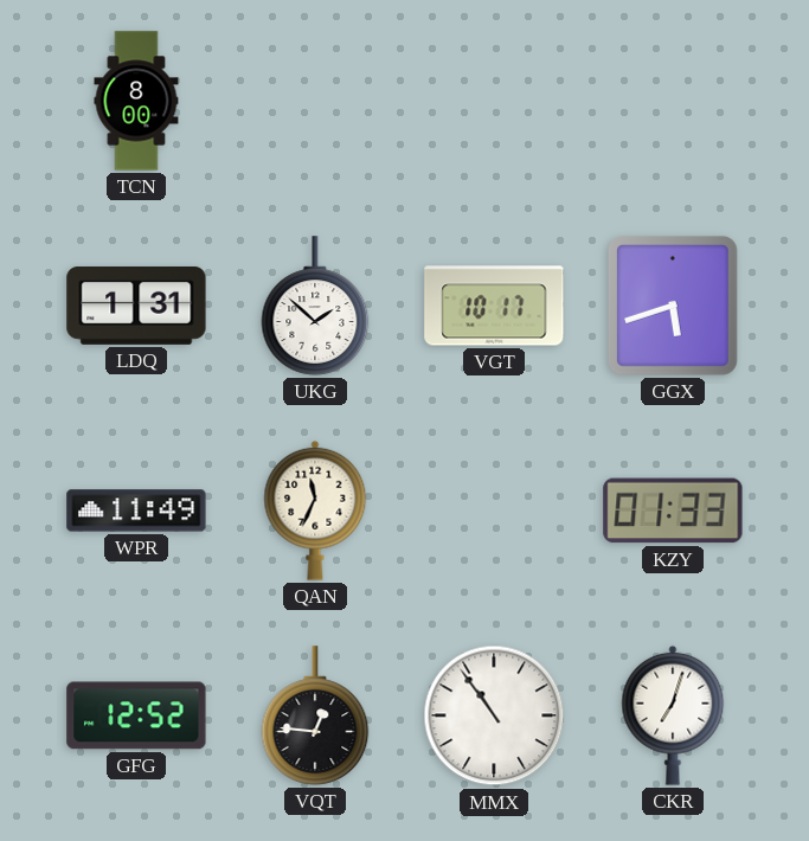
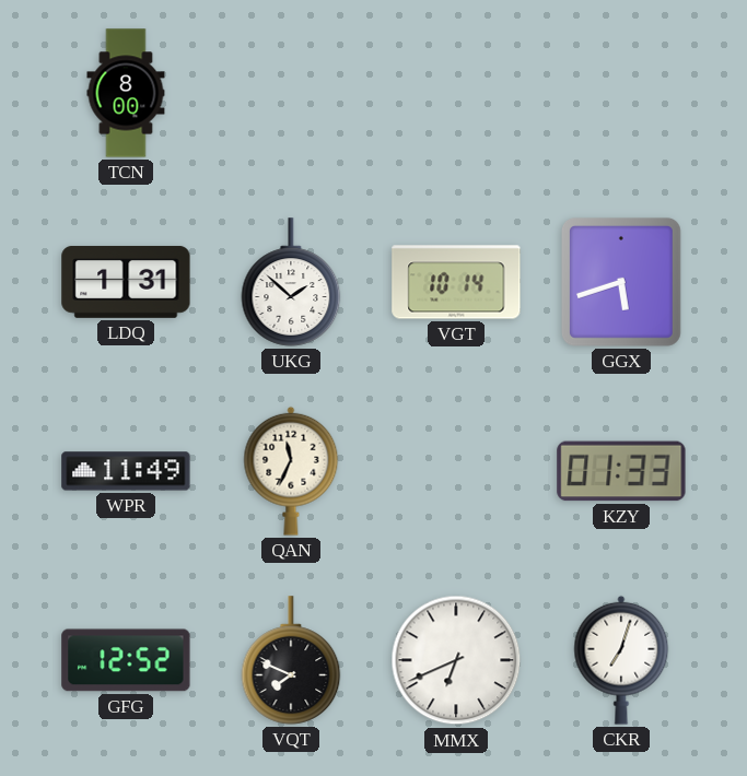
VGT: 10:17 -> 10:14
VQT: 12:46 -> 7:49
MMX: 10:54 -> 6:41
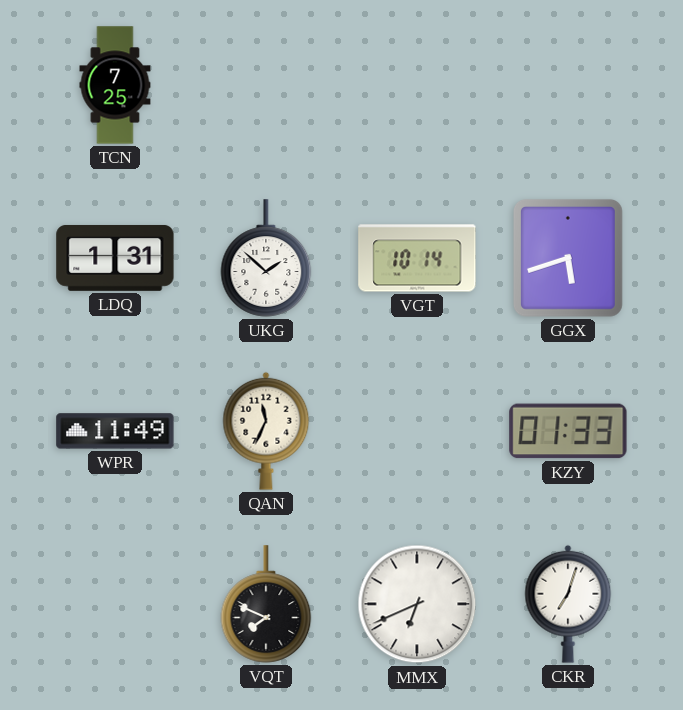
TCN: 8:00 -> 7:25
GFG: 12:52 -> none
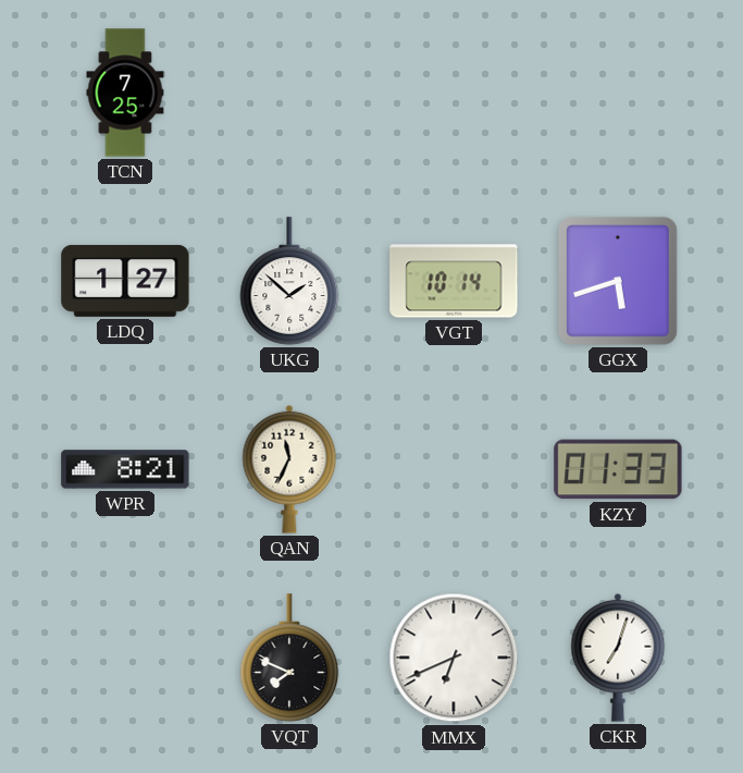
LDQ: 1:31 -> 1:27
WPR: 11:49 -> 8:21
